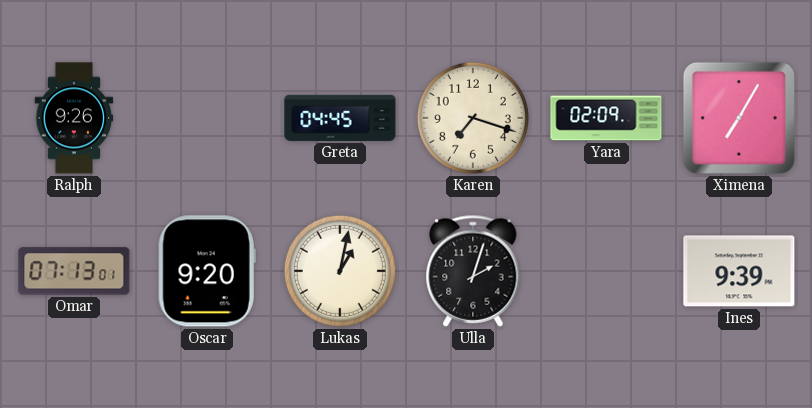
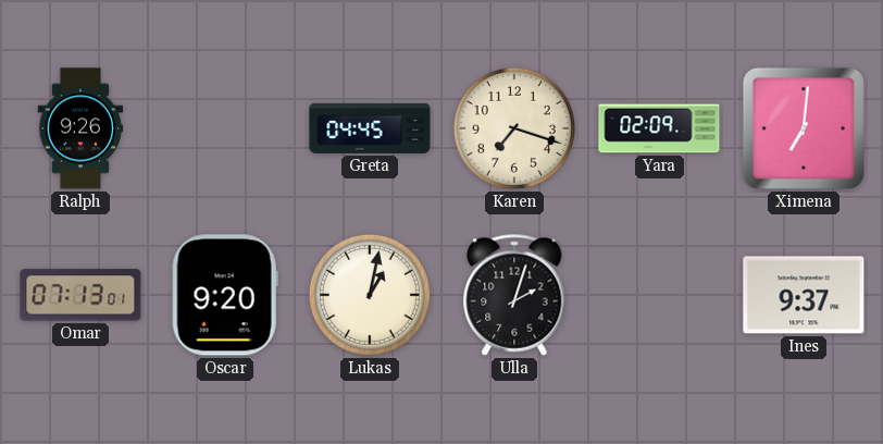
Ximena: 7:05 -> 7:01
Ines: 9:39 -> 9:37
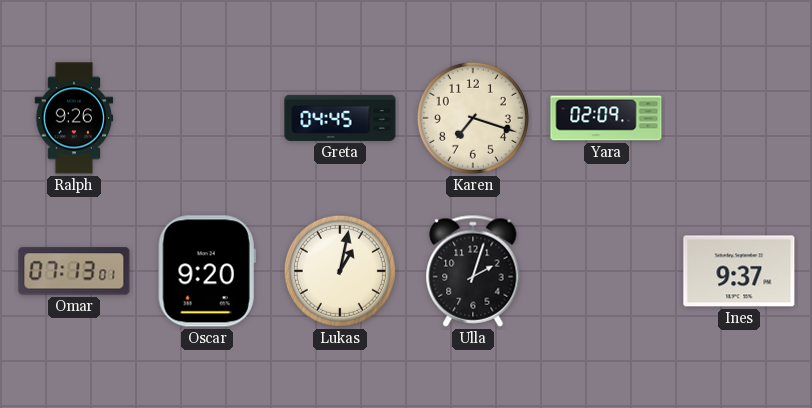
Ximena: 7:01 -> none
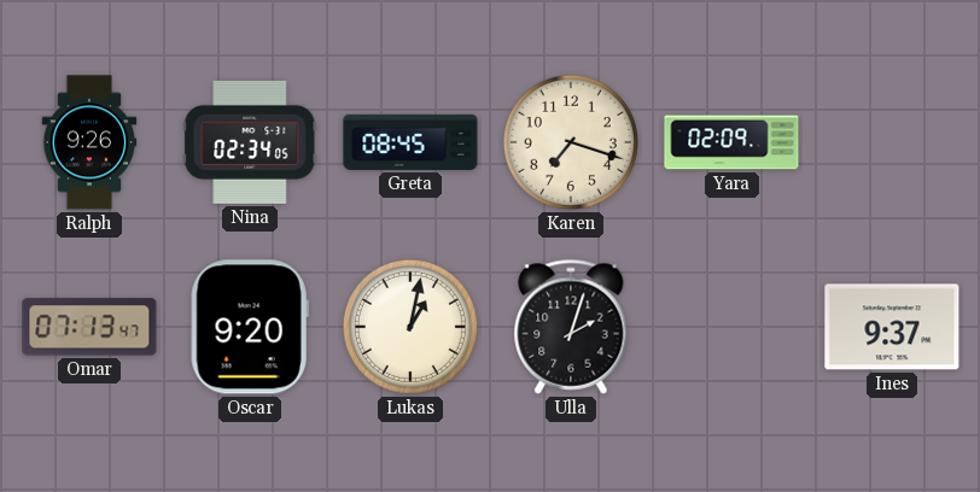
Nina: none -> 02:34
Greta: 04:45 -> 08:45
Omar: 07:13:01 -> 07:13:47
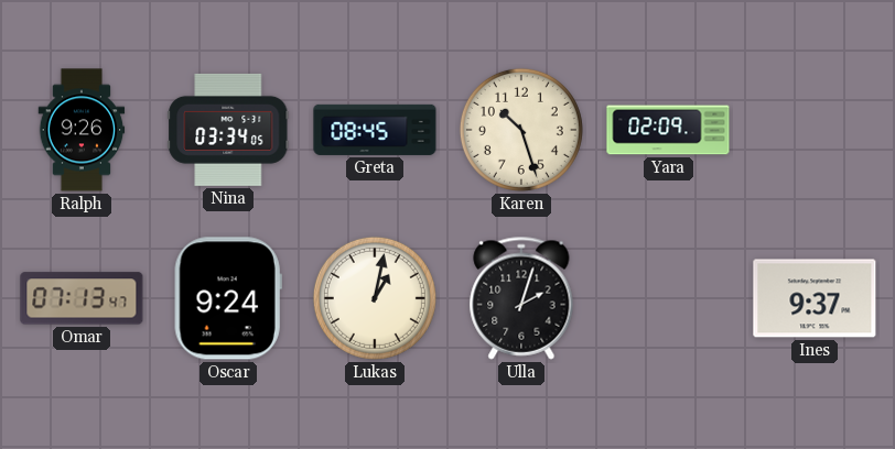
Nina: 02:34 -> 03:34
Karen: 7:18 -> 10:27
Oscar: 9:20 -> 9:24
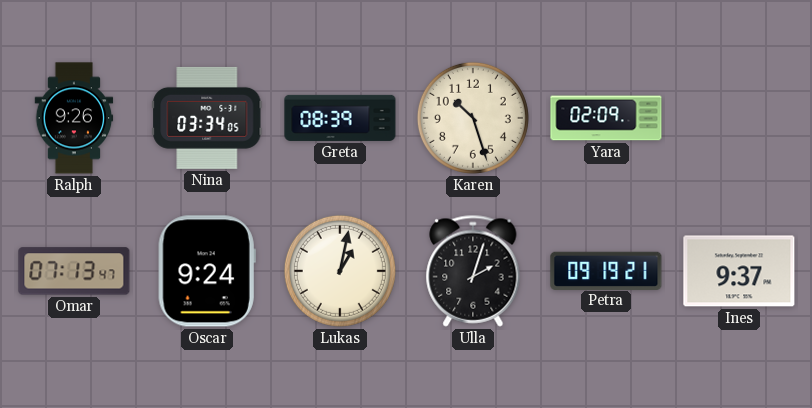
Greta: 08:45 -> 08:39
Petra: none -> 09:19
